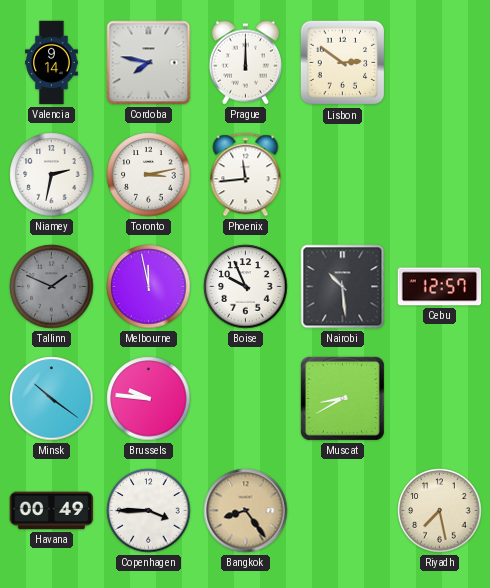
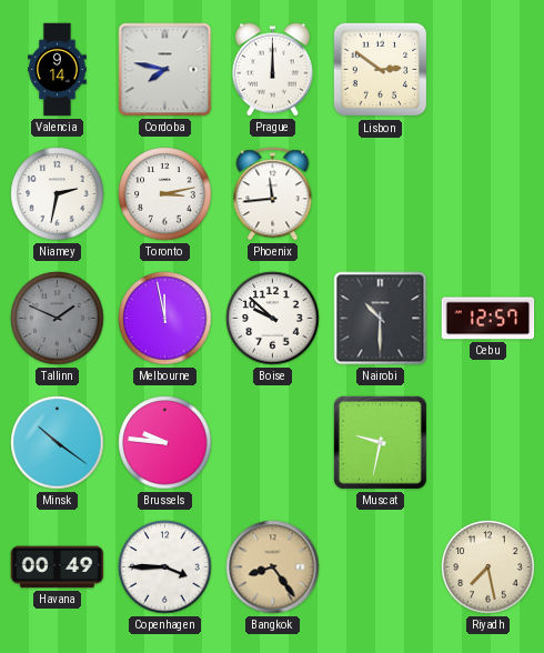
Boise: 9:56 -> 9:52
Nairobi: 10:29 -> 10:30
Muscat: 8:40 -> 9:32
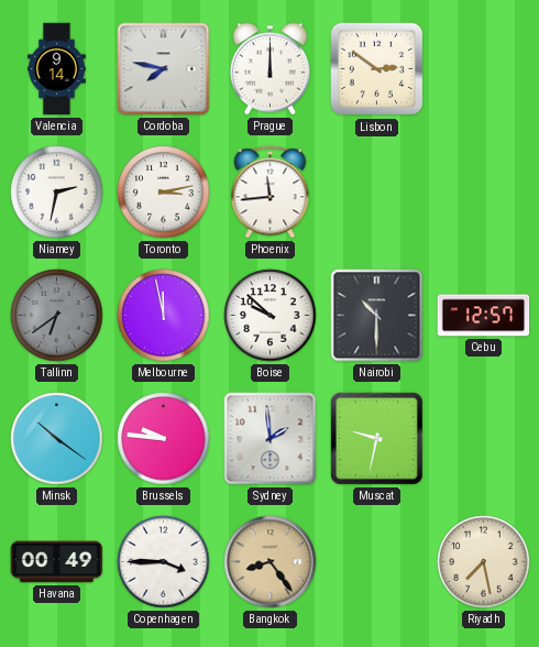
Tallinn: 1:49 -> 6:39
Sydney: none -> 1:59
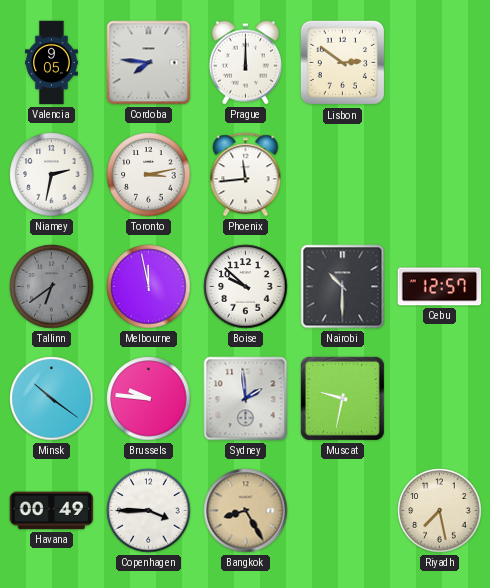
Valencia: 9:14 -> 9:05
Cordoba: 7:47 -> 7:46
Bangkok: 8:24 -> 8:25
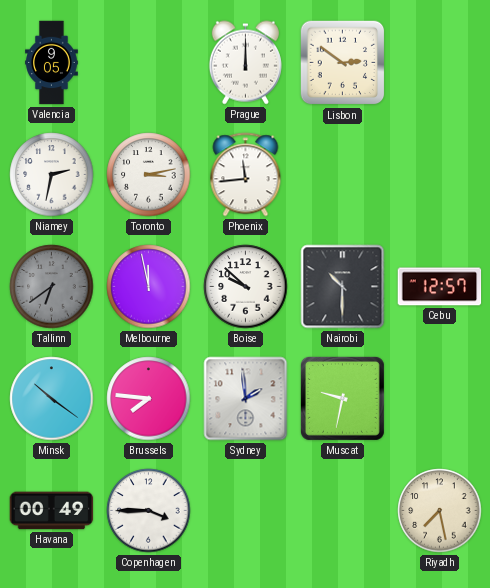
Cordoba: 7:46 -> none
Brussels: 9:46 -> 7:46
Bangkok: 8:25 -> none
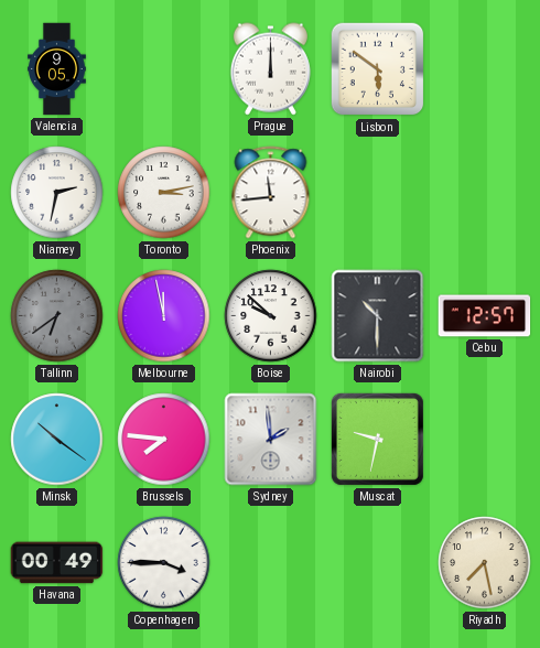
Lisbon: 2:51 -> 5:51
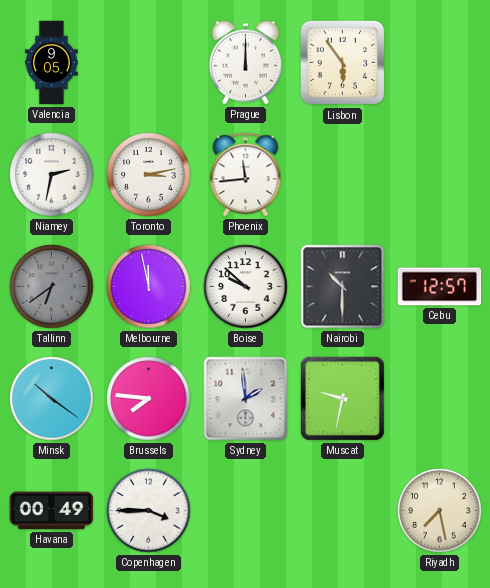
Lisbon: 5:51 -> 5:54
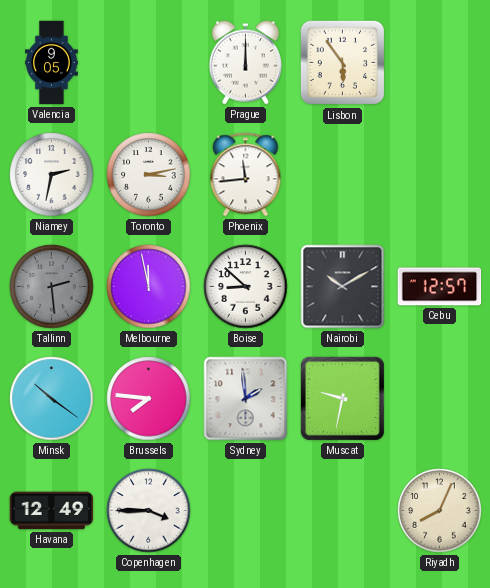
Tallinn: 6:39 -> 2:29
Boise: 9:52 -> 8:52
Nairobi: 10:30 -> 10:10
Havana: 00:49 -> 12:49
Riyadh: 7:28 -> 8:04
